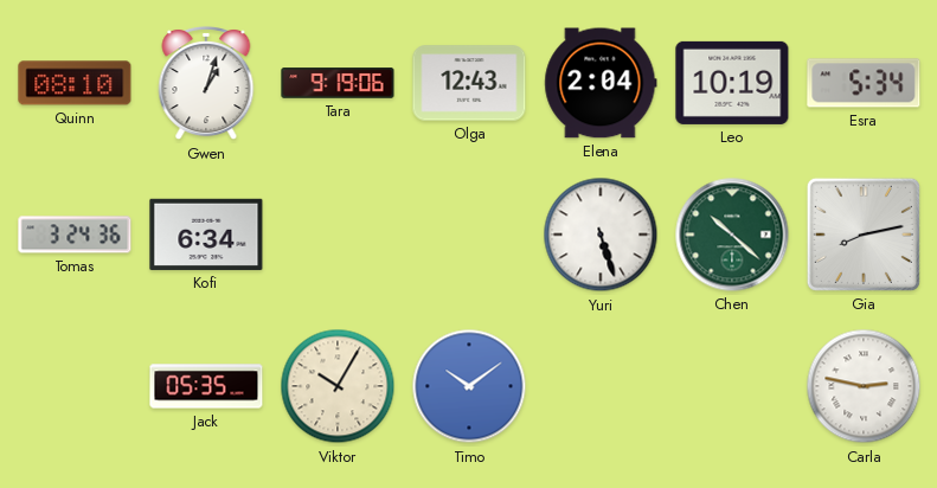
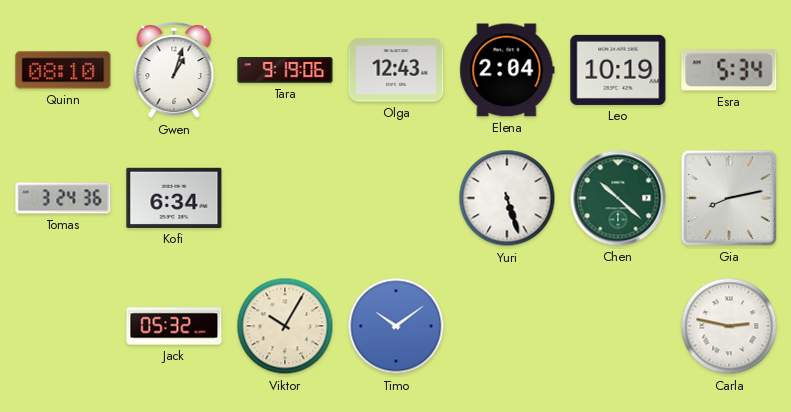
Jack: 05:35 -> 05:32
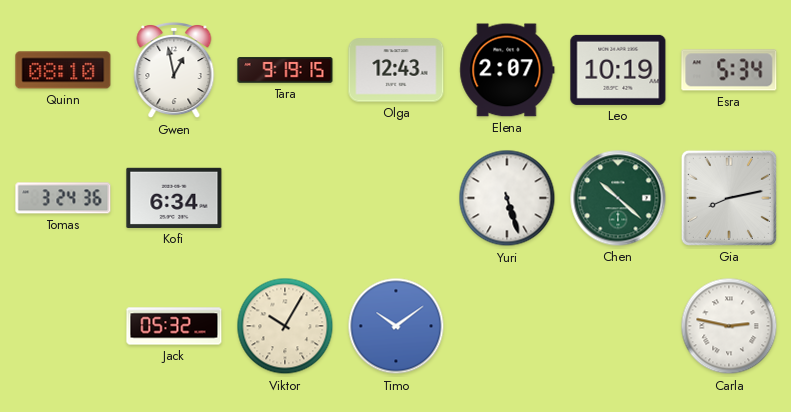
Gwen: 1:03 -> 12:58
Tara: 9:19:06 -> 9:19:15
Elena: 2:04 -> 2:07
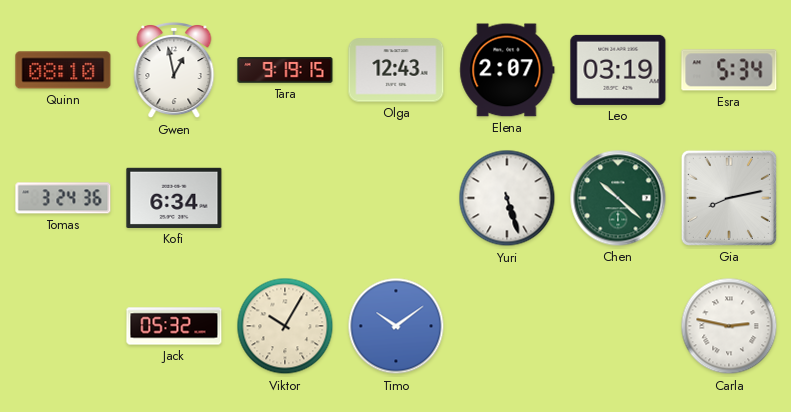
Leo: 10:19 -> 03:19
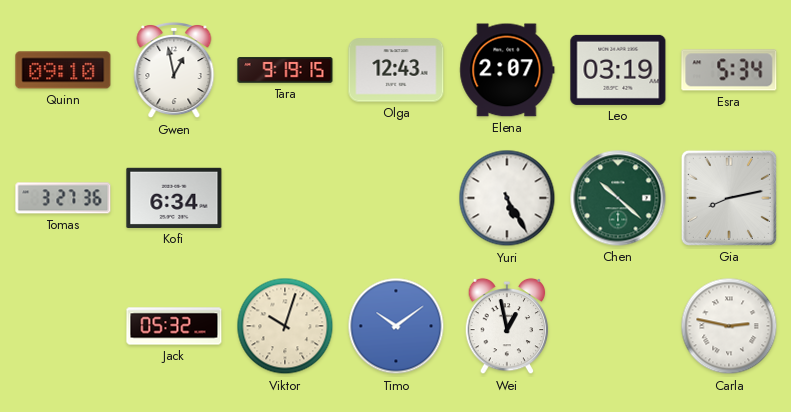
Quinn: 08:10 -> 09:10
Tomas: 3:24 -> 3:27
Yuri: 5:27 -> 5:25
Viktor: 10:05 -> 10:03
Wei: none -> 12:58
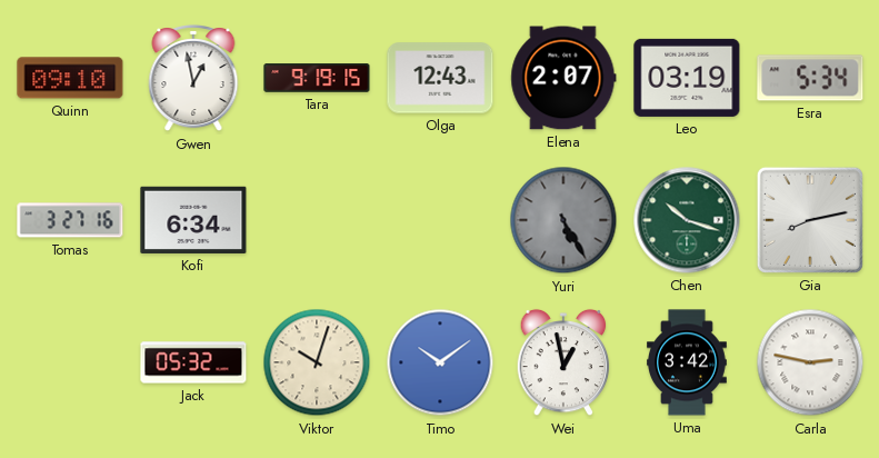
Tomas: 3:27:36 -> 3:27:16
Yuri dial: white -> grey
Chen: 10:22 -> 10:18
Uma: none -> 3:42
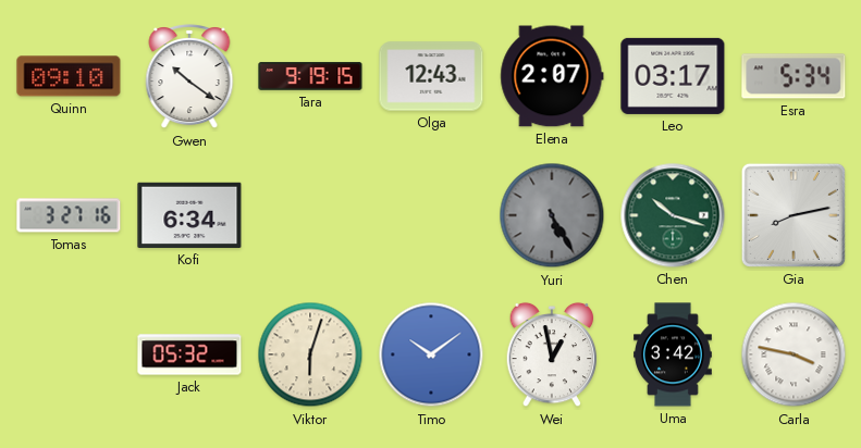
Gwen: 12:58 -> 10:21
Leo: 03:19 -> 03:17
Viktor: 10:03 -> 6:03
Carla: 2:47 -> 3:47
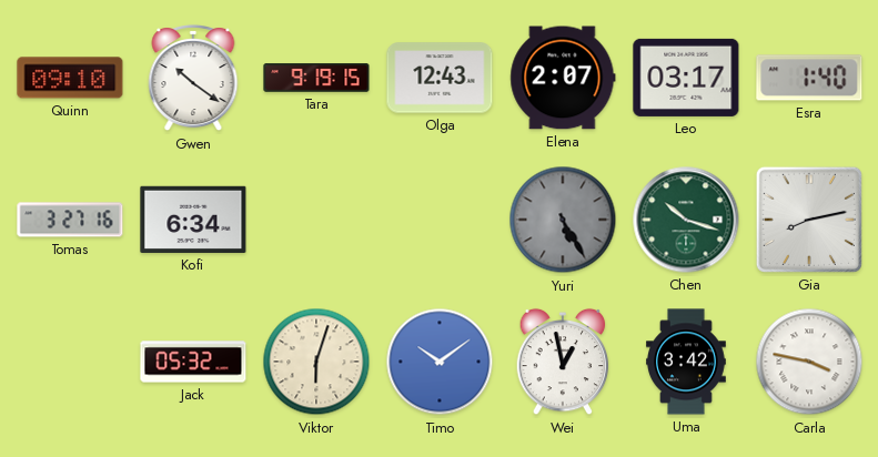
Esra: 5:34 -> 1:40
